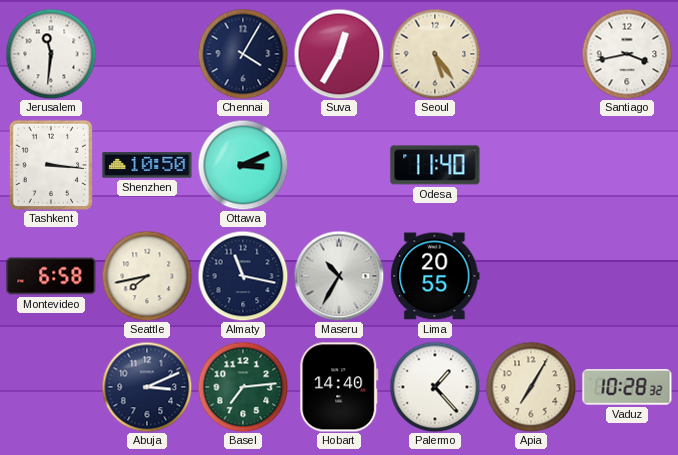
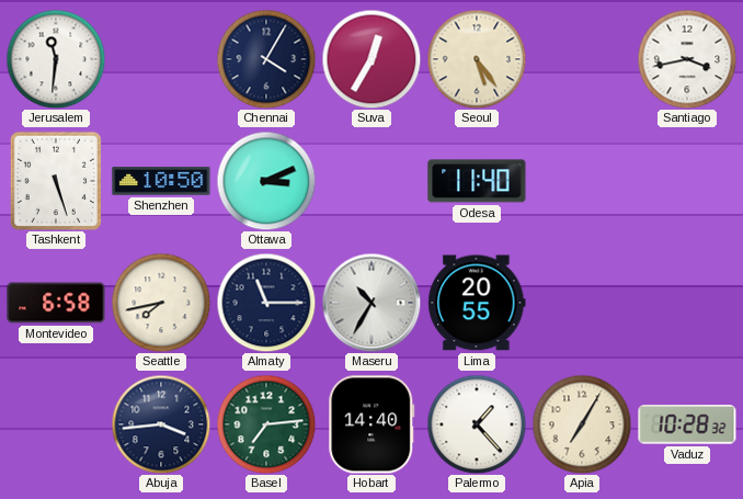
Tashkent: 3:16 -> 5:27
Almaty: 11:17 -> 11:15
Abuja: 3:11 -> 3:44
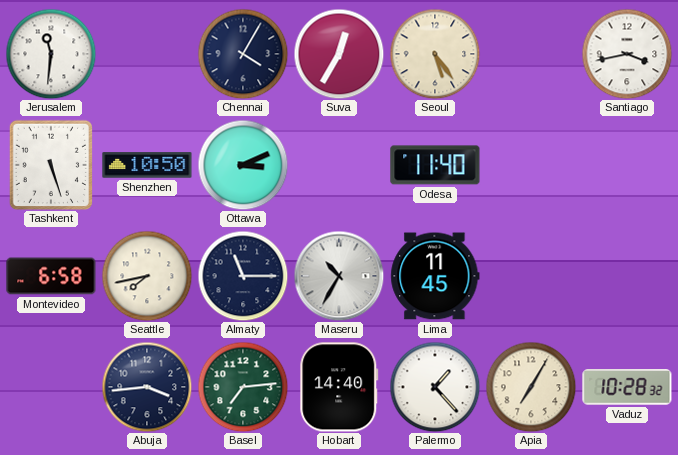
Lima: 20:55 -> 11:45
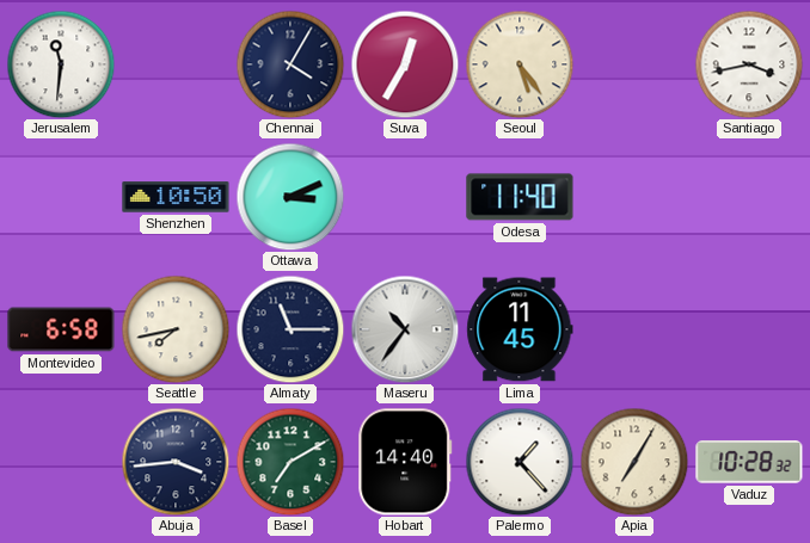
Tashkent: 5:27 -> none
Maseru: 10:35 -> 10:36
Basel: 7:14 -> 7:10
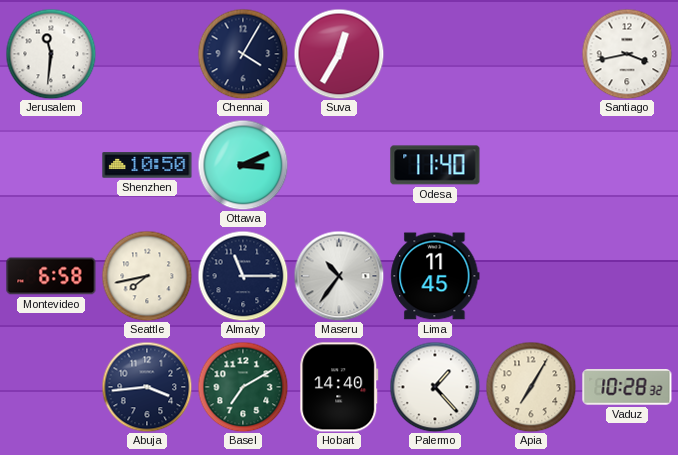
Seoul: 5:24 -> none
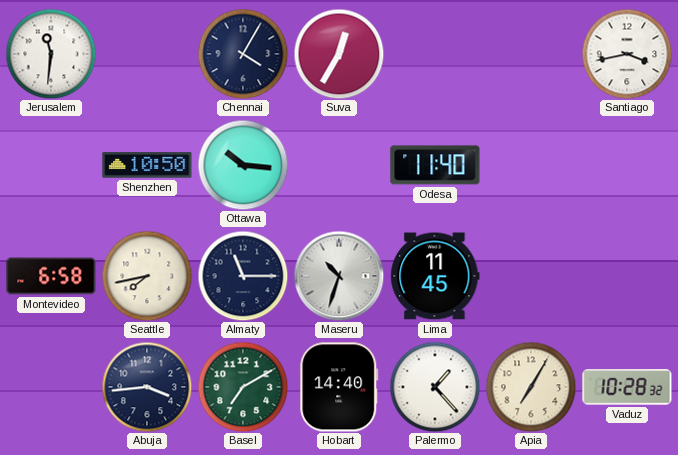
Ottawa: 3:11 -> 10:16
Maseru: 10:36 -> 10:33
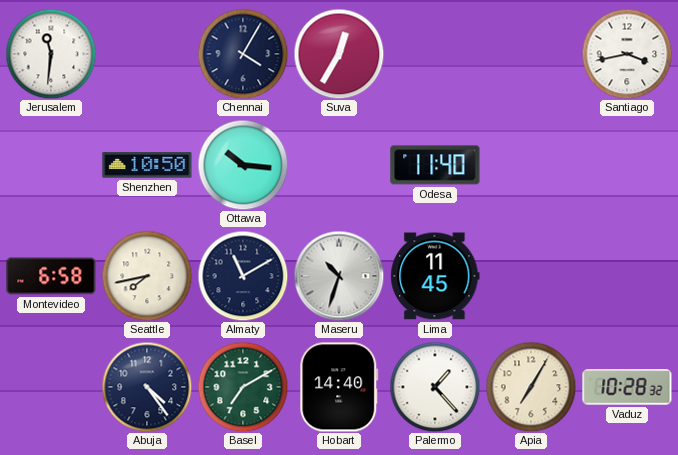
Almaty: 11:15 -> 11:10
Abuja: 3:44 -> 4:24
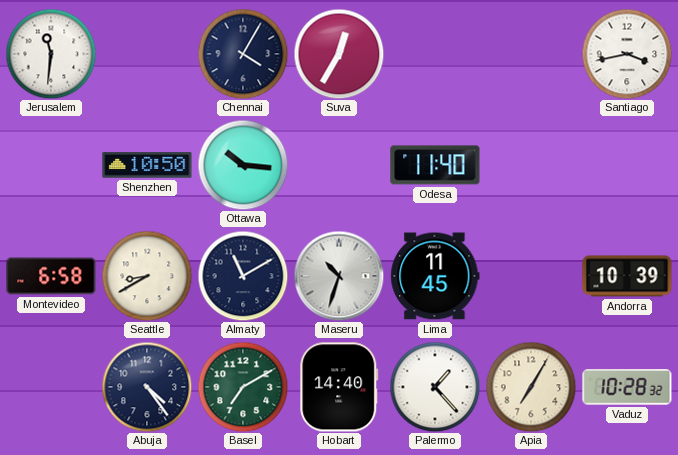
Seattle: 7:43 -> 8:40
Andorra: none -> 10:39
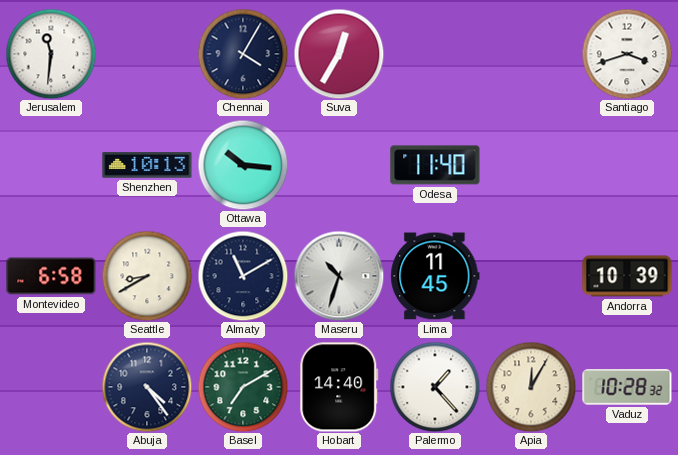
Santiago: 3:43 -> 3:42
Shenzhen: 10:50 -> 10:13
Apia: 7:05 -> 12:05
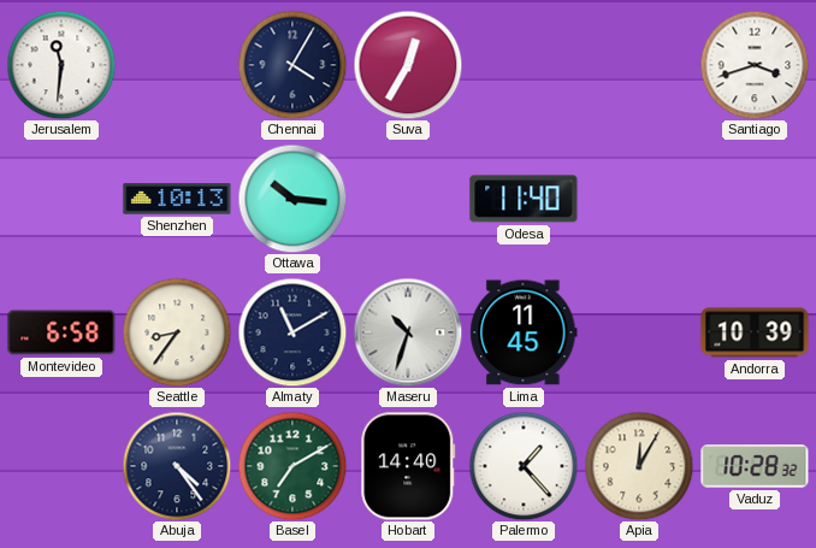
Seattle: 8:40 -> 8:36
